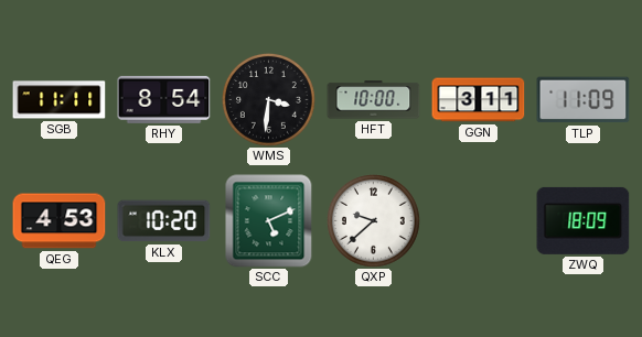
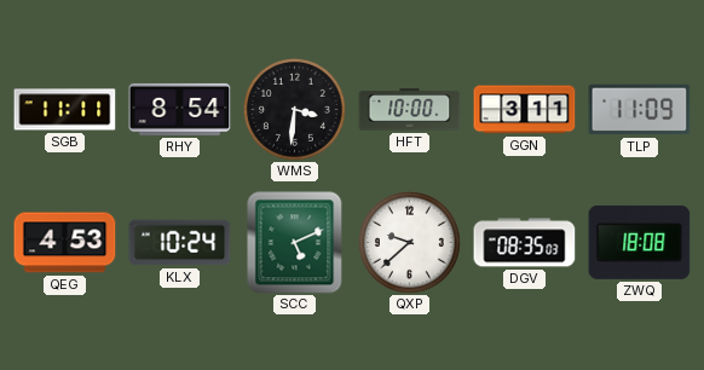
KLX: 10:20 -> 10:24
DGV: none -> 08:35
ZWQ: 18:09 -> 18:08
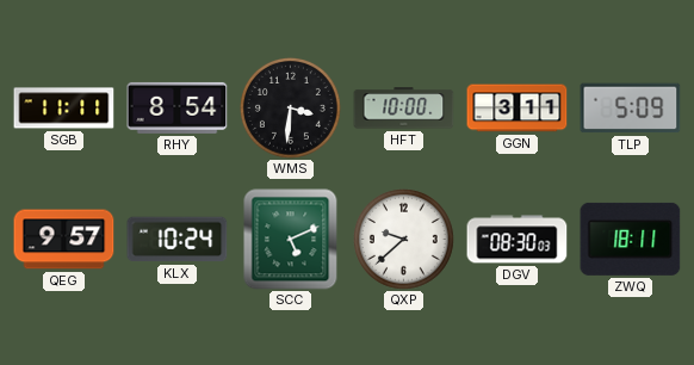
TLP: 11:09 -> 5:09
QEG: 4:53 -> 9:57
DGV: 08:35 -> 08:30
ZWQ: 18:08 -> 18:11
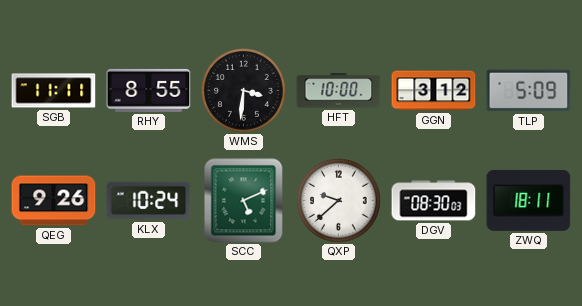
RHY: 8:54 -> 8:55
GGN: 3:11 -> 3:12
QEG: 9:57 -> 9:26
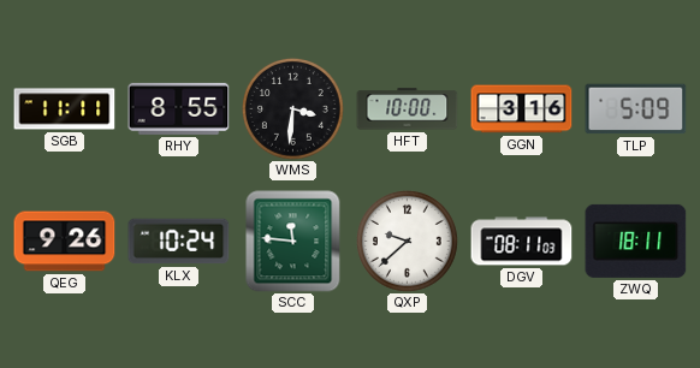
GGN: 3:12 -> 3:16
SCC: 5:11 -> 11:46
DGV: 08:30 -> 08:11
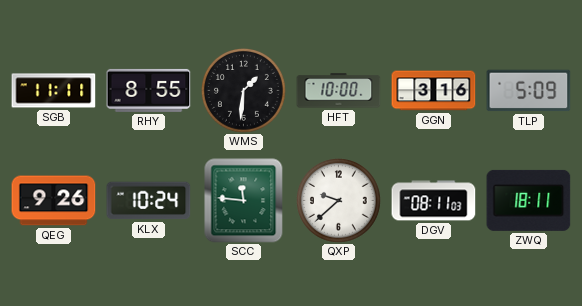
WMS: 3:31 -> 1:31
